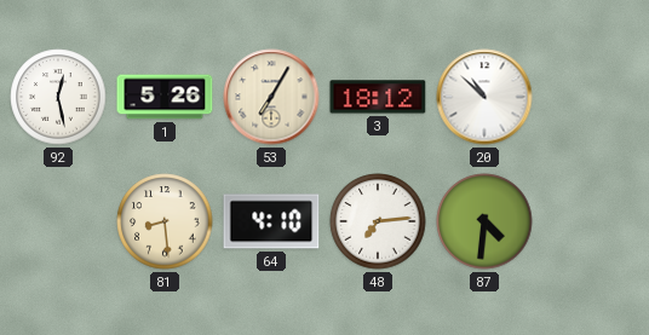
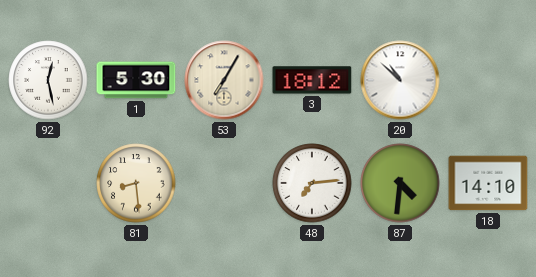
1: 5:26 -> 5:30
64: 4:10 -> none
18: none -> 14:10
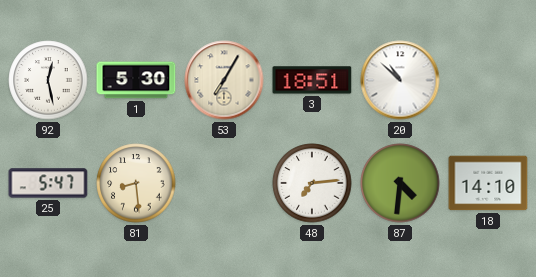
3: 18:12 -> 18:51
25: none -> 5:47
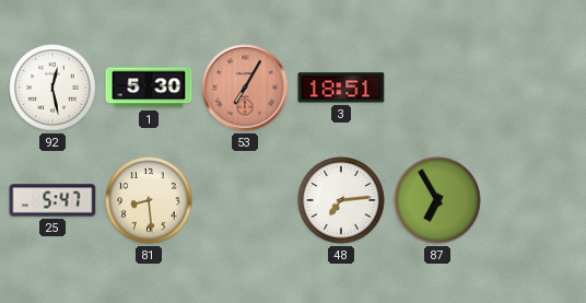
53 dial: cream -> salmon
20: 10:52 -> none
87: 4:31 -> 6:55
18: 14:10 -> none
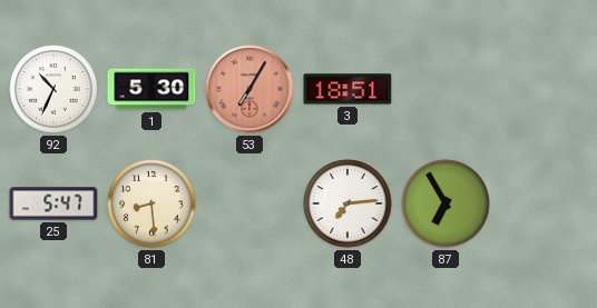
92: 12:28 -> 10:34
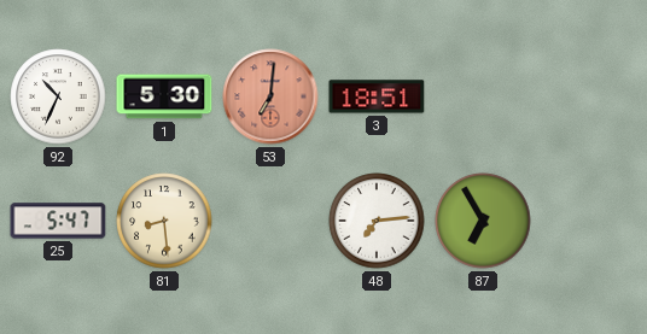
53: 7:05 -> 7:01
